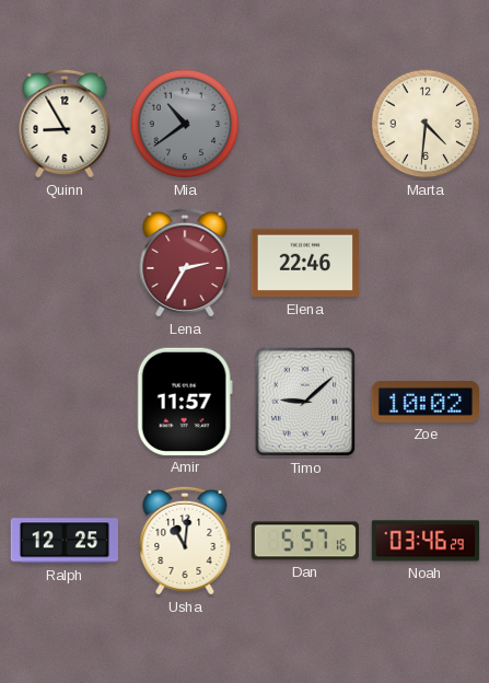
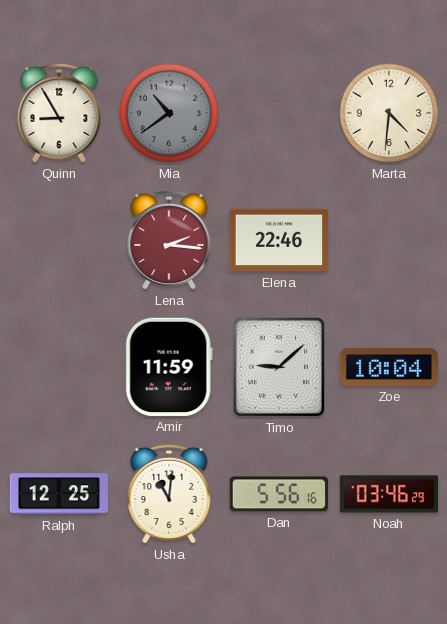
Lena: 2:35 -> 2:16
Amir: 11:57 -> 11:59
Zoe: 10:02 -> 10:04
Dan: 5:57 -> 5:56
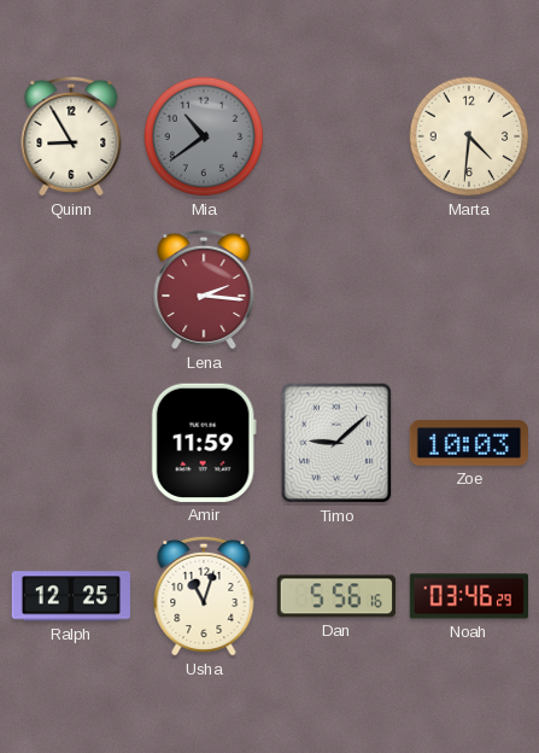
Elena: 22:46 -> none
Zoe: 10:04 -> 10:03
Usha: 11:01 -> 11:03
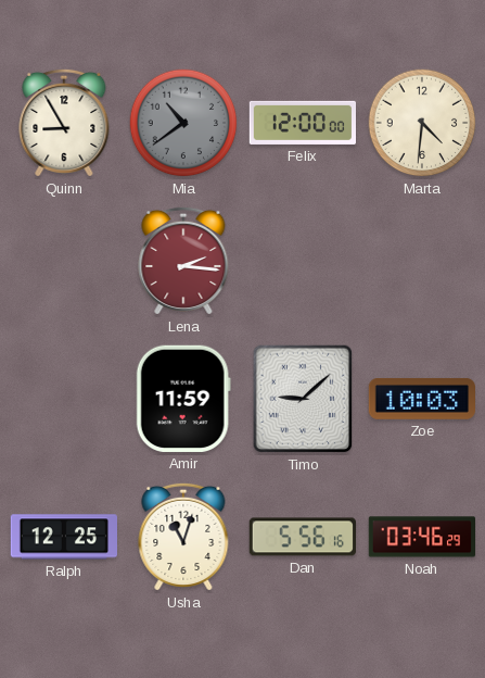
Felix: none -> 12:00
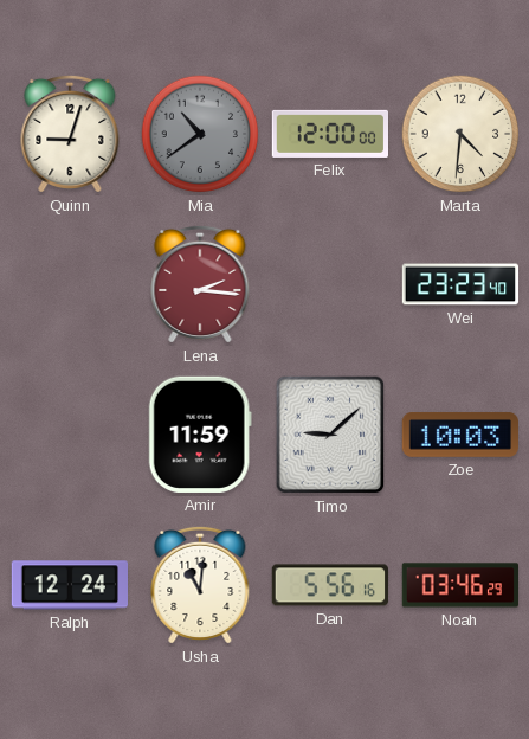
Quinn: 8:55 -> 9:03
Wei: none -> 23:23
Ralph: 12:25 -> 12:24
Usha: 11:03 -> 11:01
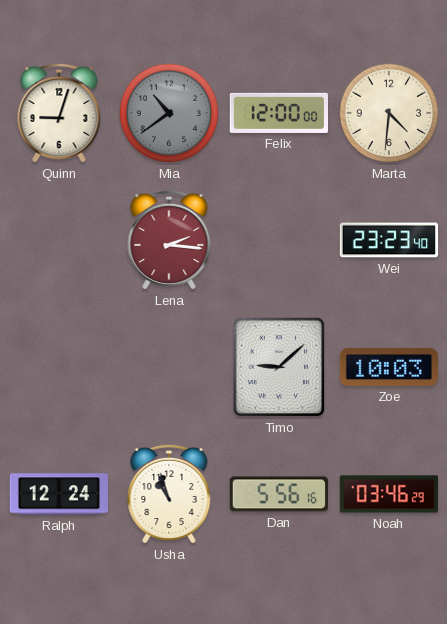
Amir: 11:59 -> none
Usha: 11:01 -> 10:57
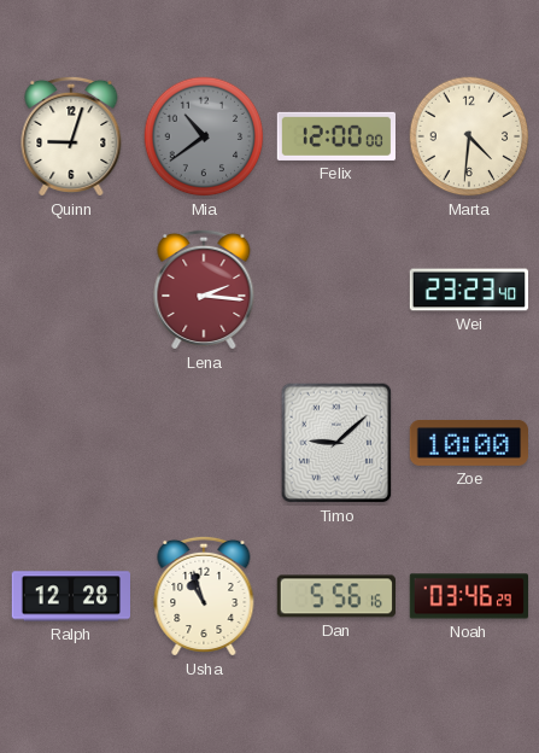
Zoe: 10:03 -> 10:00
Ralph: 12:24 -> 12:28
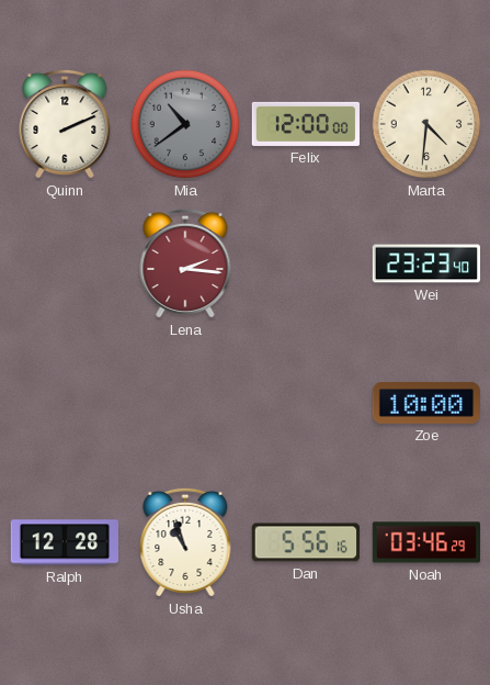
Quinn: 9:03 -> 2:11
Timo: 9:08 -> none
